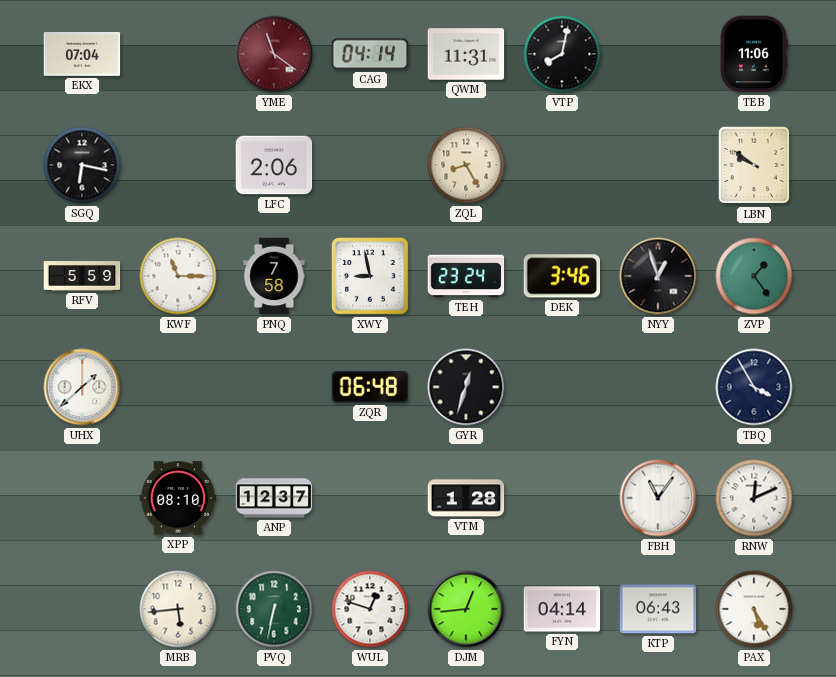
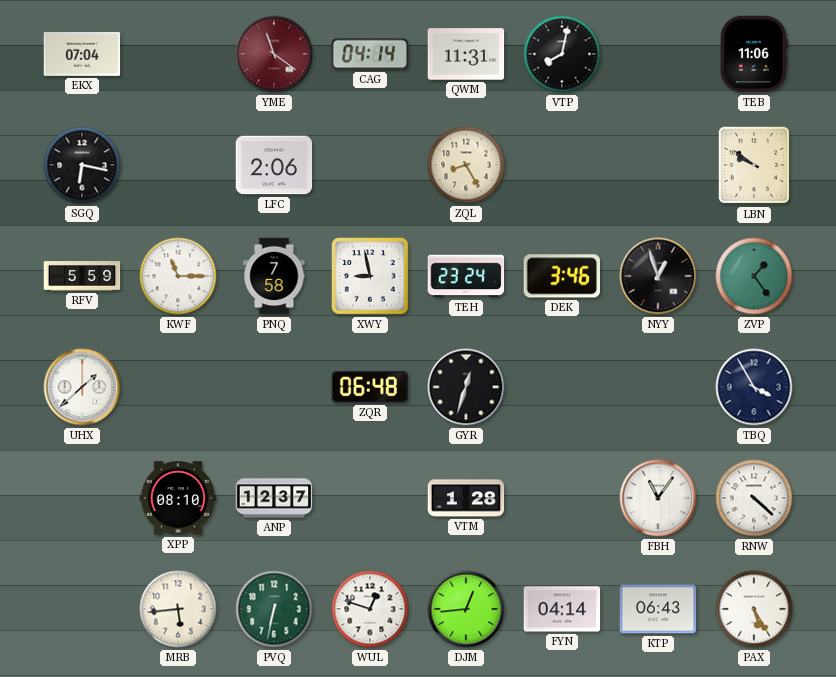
RNW: 12:11 -> 4:22
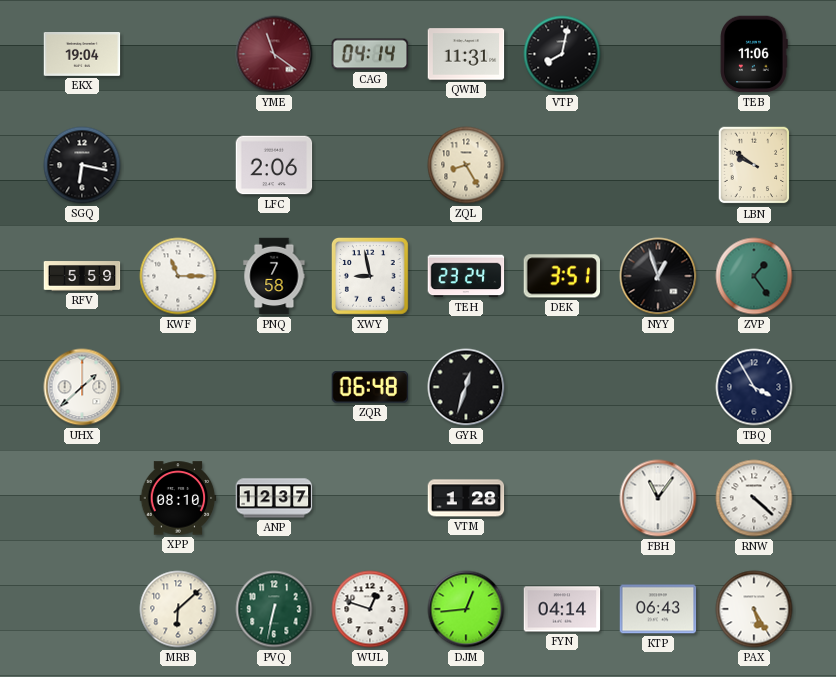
EKX: 07:04 -> 19:04
DEK: 3:46 -> 3:51
MRB: 5:44 -> 6:08
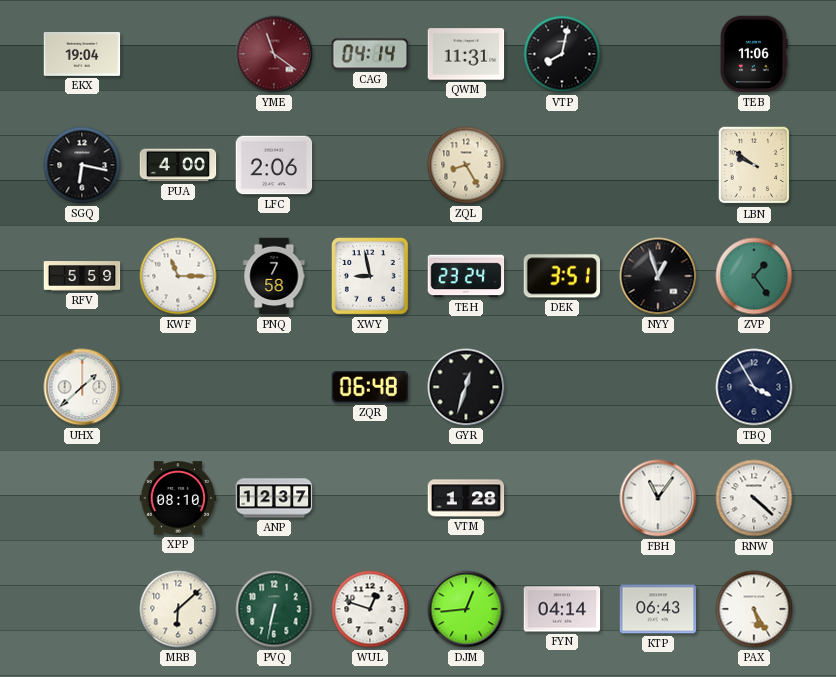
PUA: none -> 4:00
